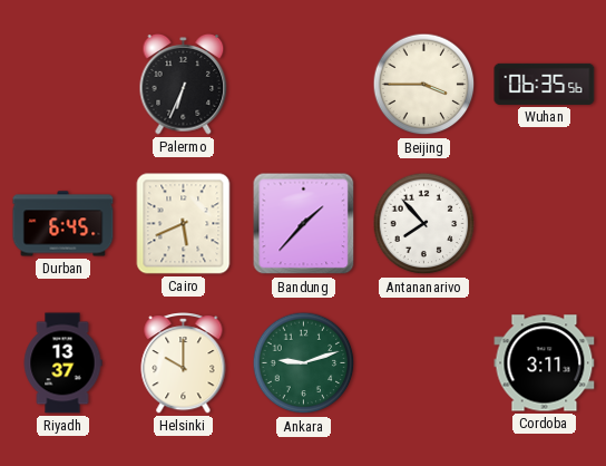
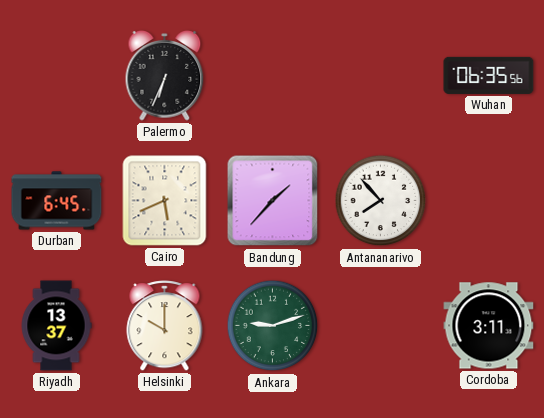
Beijing: 3:45 -> none
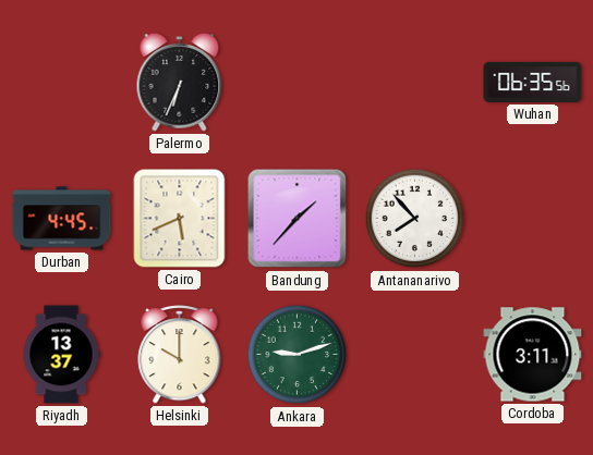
Durban: 6:45 -> 4:45
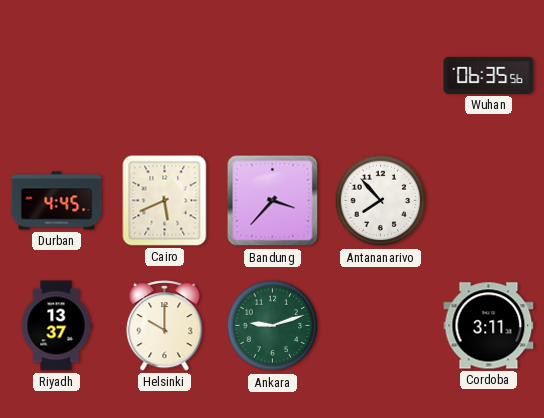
Palermo: 6:34 -> none
Bandung: 1:37 -> 3:37
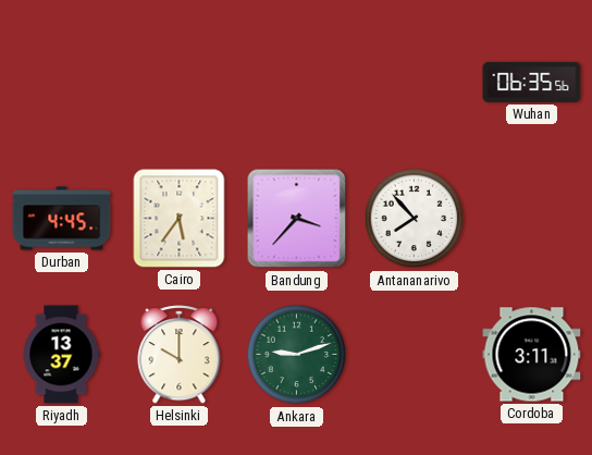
Cairo: 5:41 -> 5:36
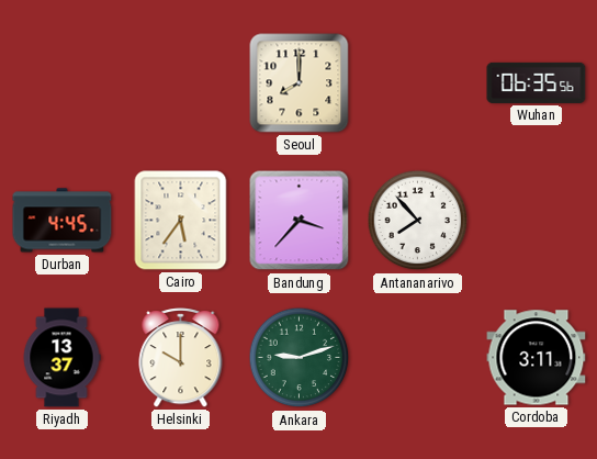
Seoul: none -> 8:00
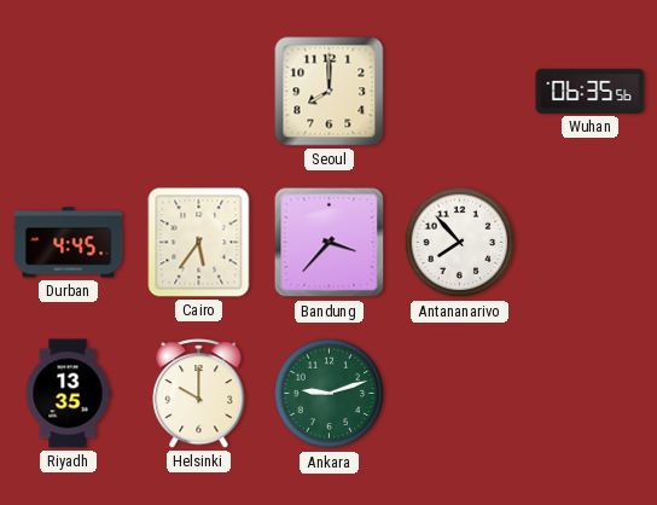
Riyadh: 13:37 -> 13:35
Cordoba: 3:11 -> none
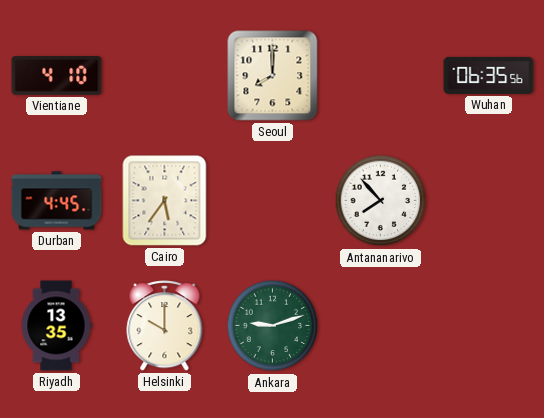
Vientiane: none -> 4:10
Bandung: 3:37 -> none
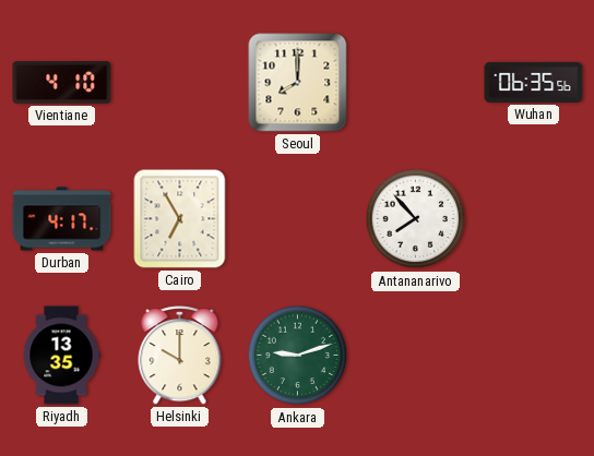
Durban: 4:45 -> 4:17
Cairo: 5:36 -> 6:55
